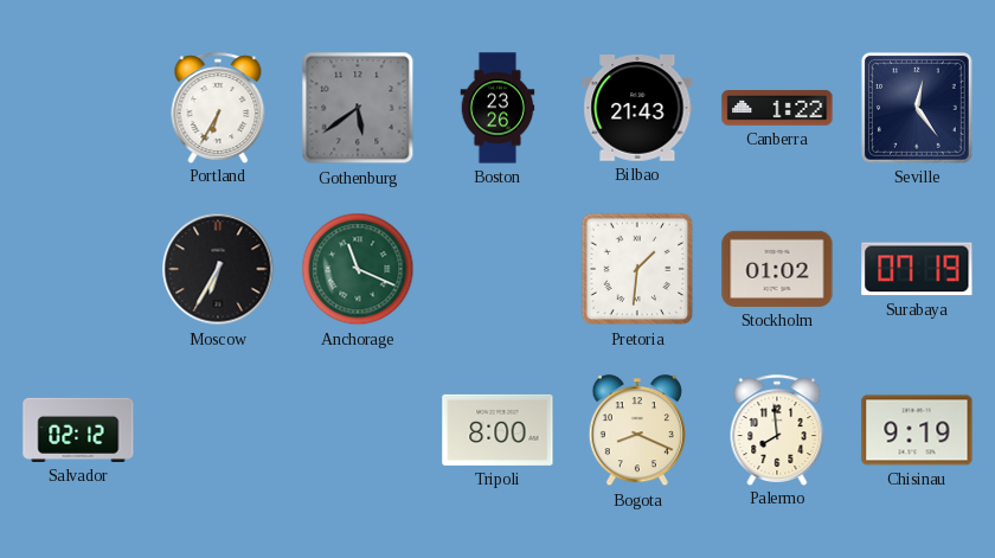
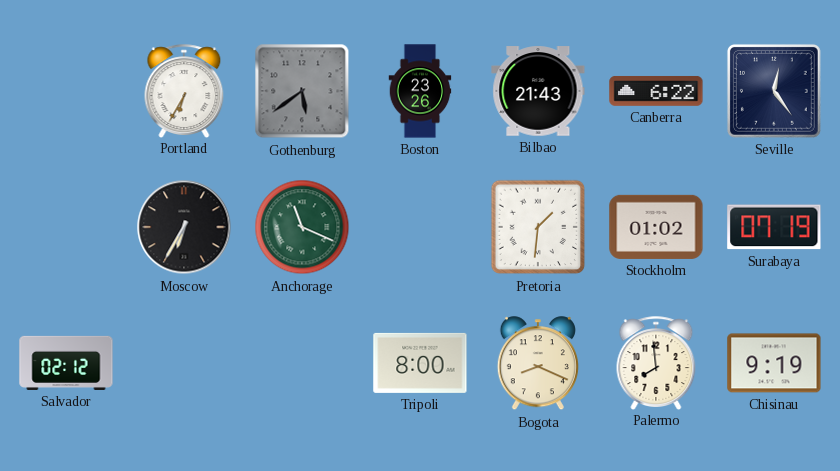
Canberra: 1:22 -> 6:22
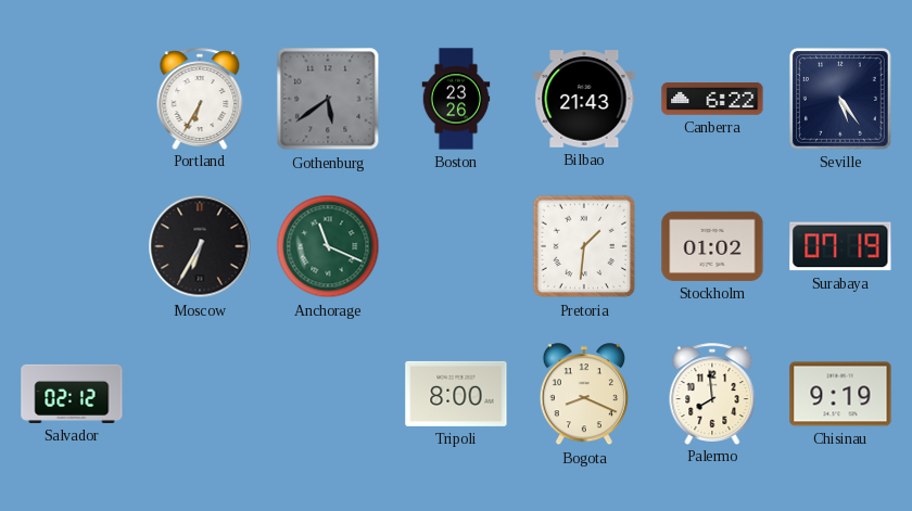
Seville: 12:24 -> 5:24
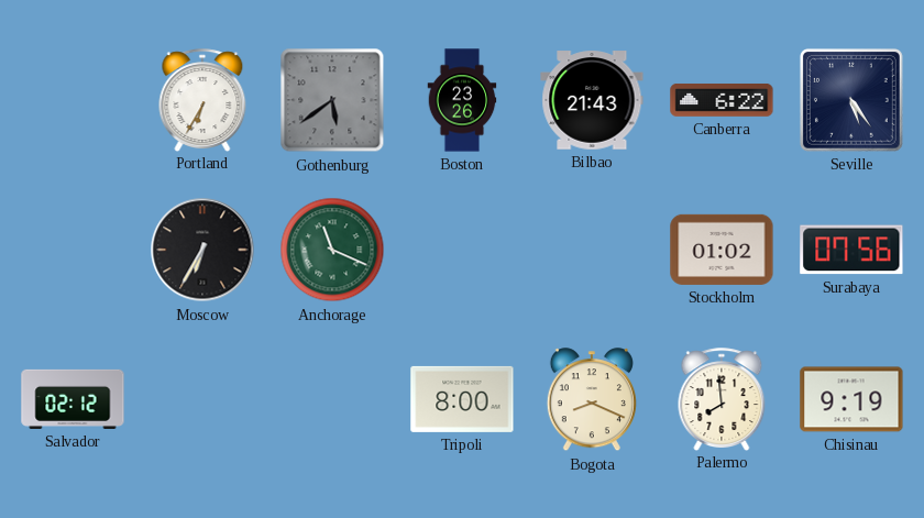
Pretoria: 1:31 -> none
Surabaya: 07:19 -> 07:56
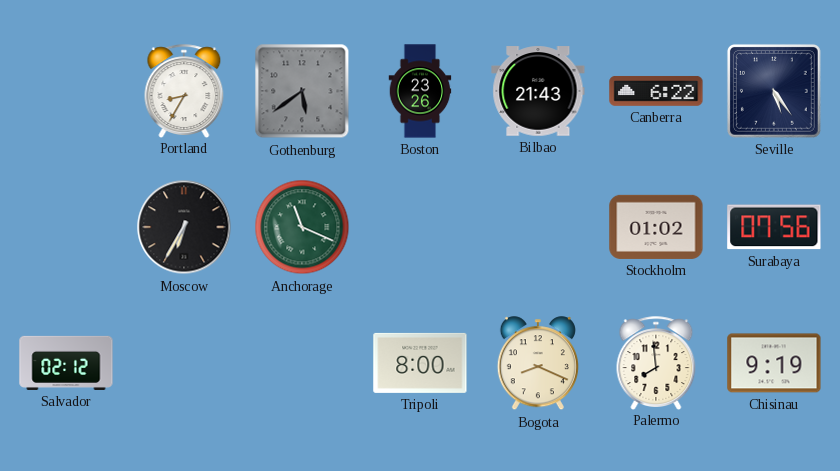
Portland: 6:35 -> 8:35
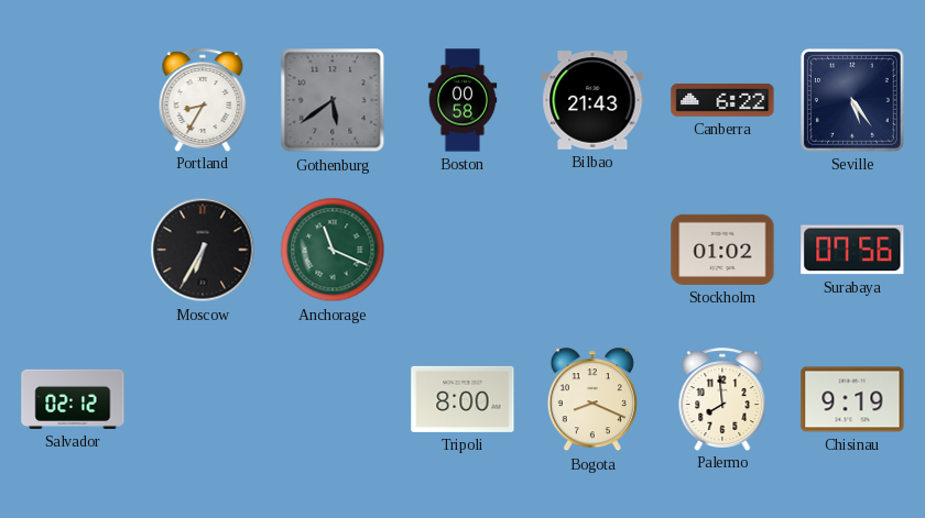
Boston: 23:26 -> 00:58
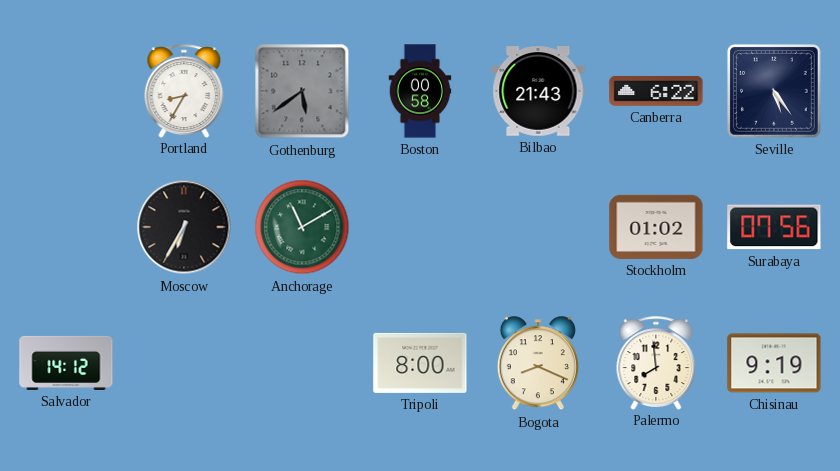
Anchorage: 11:19 -> 11:10
Salvador: 02:12 -> 14:12
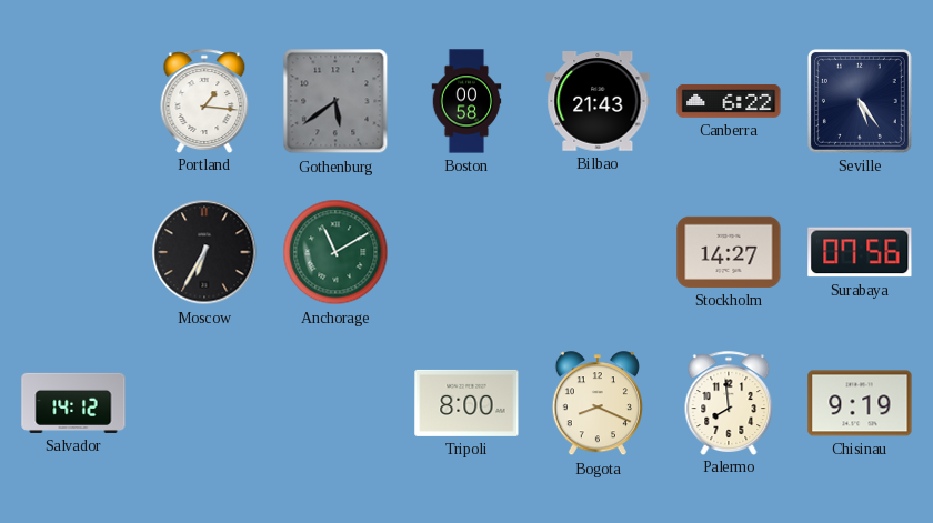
Portland: 8:35 -> 1:16
Stockholm: 01:02 -> 14:27
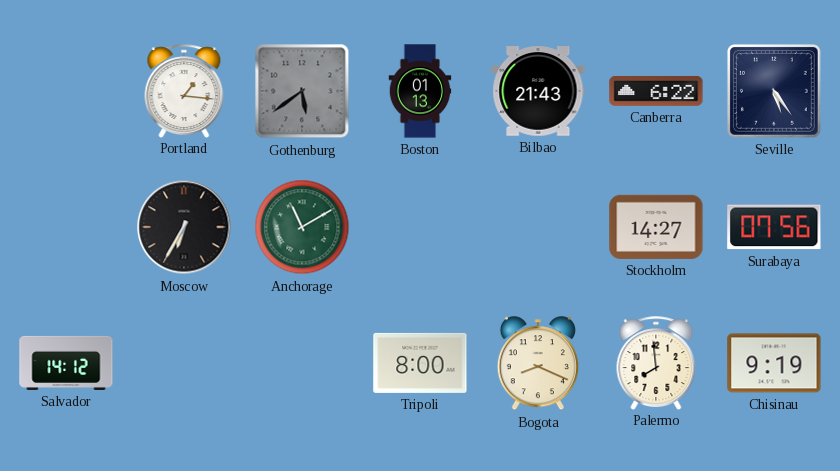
Boston: 00:58 -> 01:13
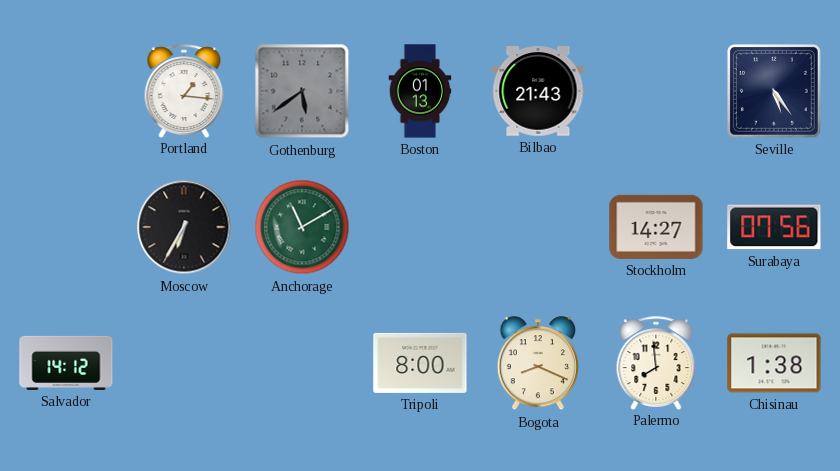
Canberra: 6:22 -> none
Chisinau: 9:19 -> 1:38
